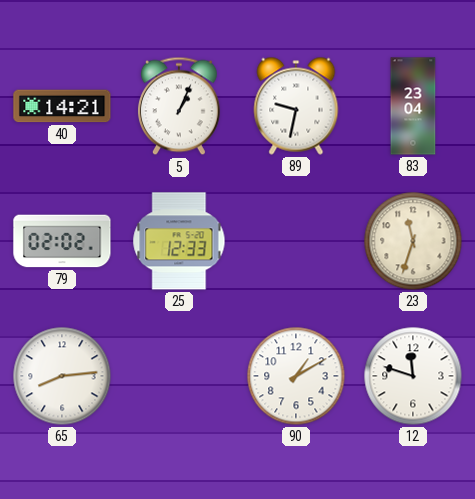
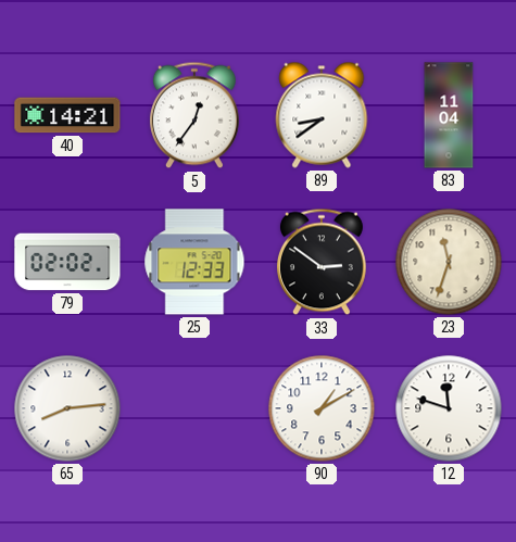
5: 1:04 -> 12:36
89: 9:32 -> 8:39
83: 23:04 -> 11:04
33: none -> 2:51
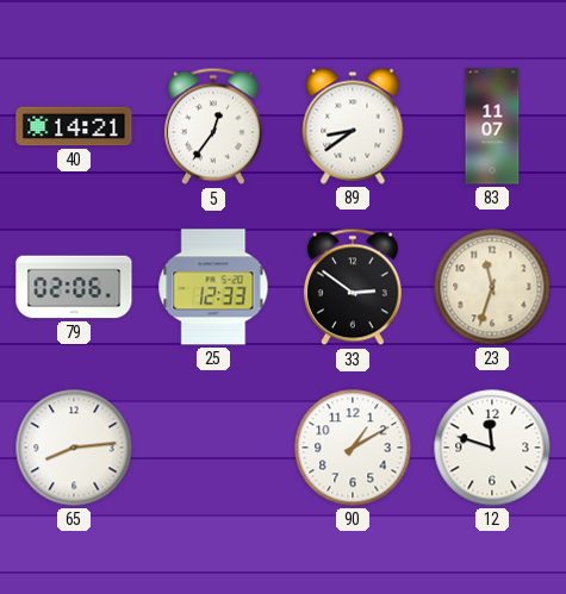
83: 11:04 -> 11:07
79: 02:02 -> 02:06
